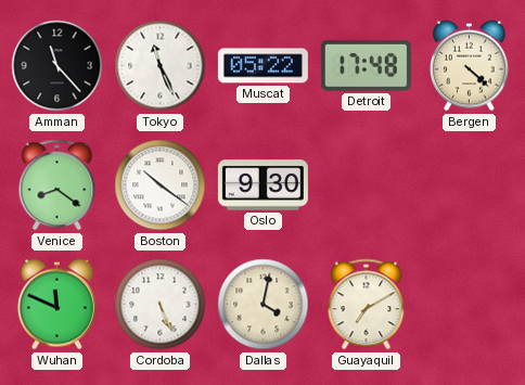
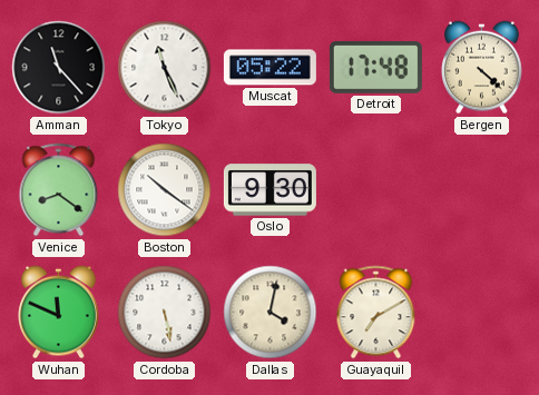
Cordoba: 5:26 -> 5:28
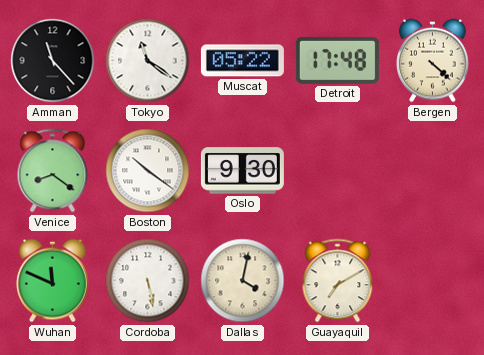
Tokyo: 11:26 -> 11:21
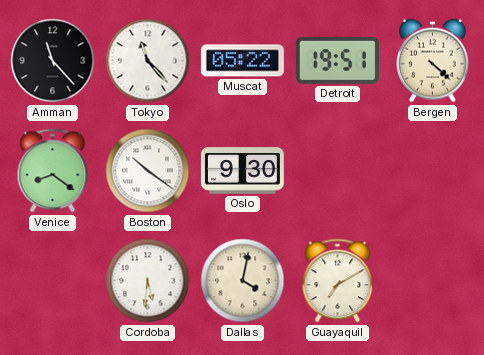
Tokyo: 11:21 -> 11:23
Detroit: 17:48 -> 19:51
Wuhan: 11:49 -> none
Cordoba: 5:28 -> 5:31
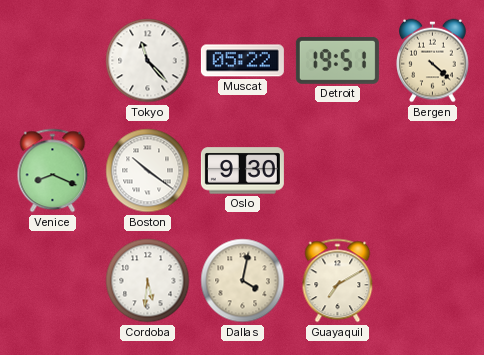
Amman: 11:23 -> none
Venice: 8:21 -> 8:19
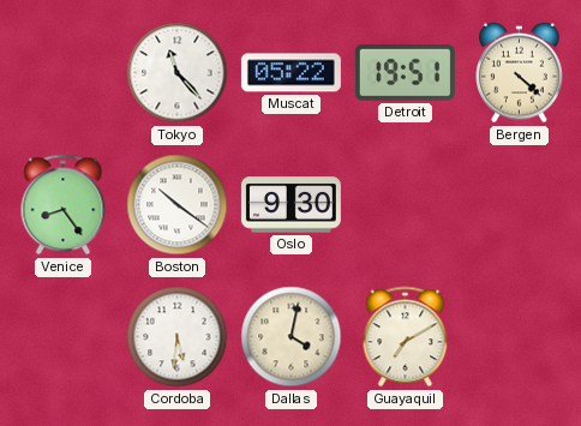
Venice: 8:19 -> 8:24
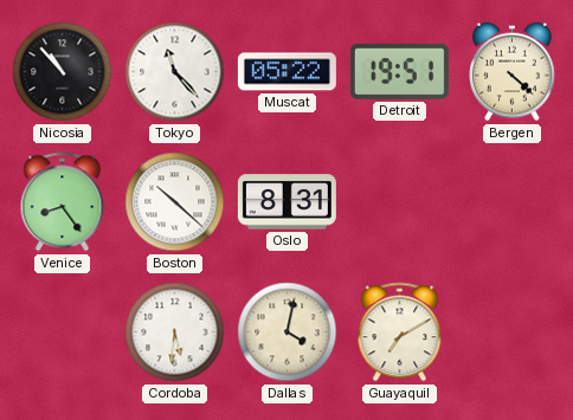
Nicosia: none -> 10:53
Boston: 10:21 -> 10:22
Oslo: 9:30 -> 8:31
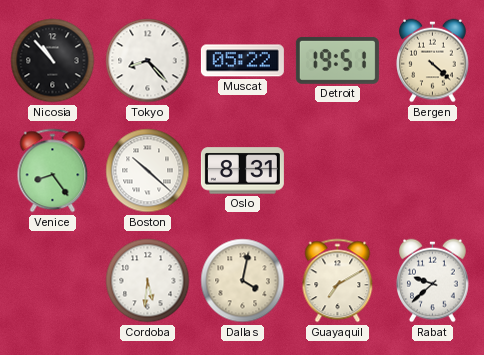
Tokyo: 11:23 -> 8:23
Rabat: none -> 9:38
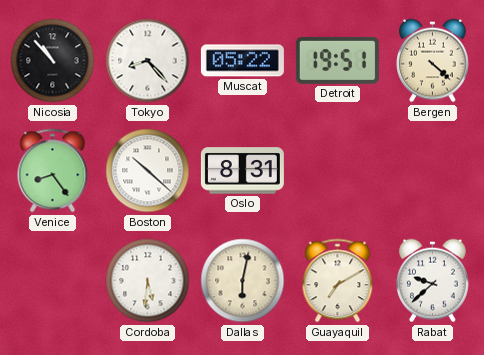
Dallas: 4:02 -> 6:02
